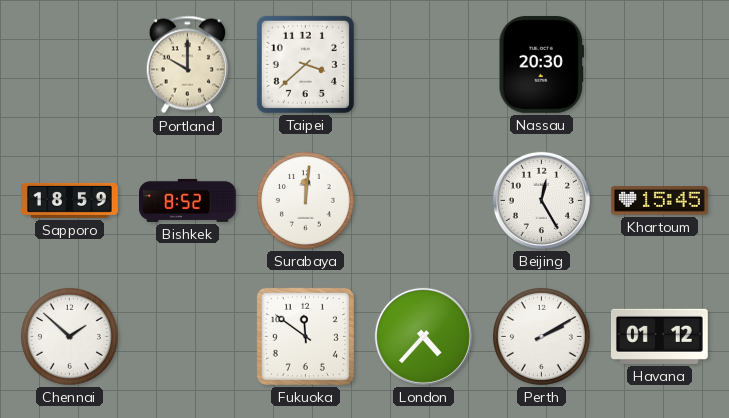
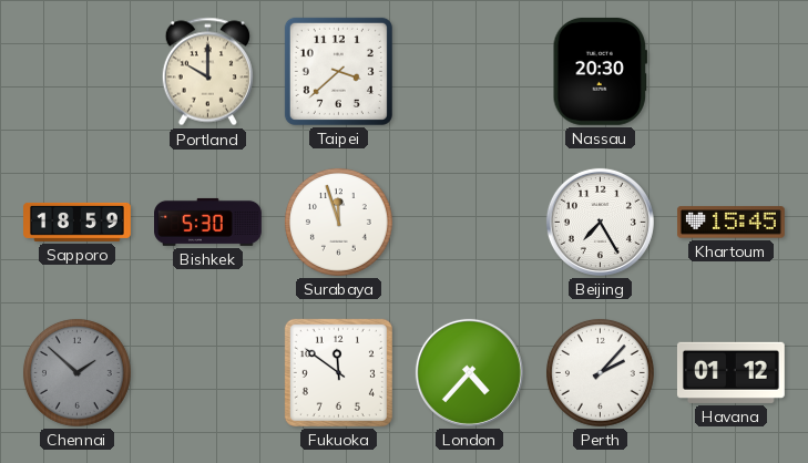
Bishkek: 8:52 -> 5:30
Surabaya: 12:01 -> 11:57
Beijing: 12:25 -> 7:25
Chennai dial: white -> grey
Perth: 2:10 -> 2:07
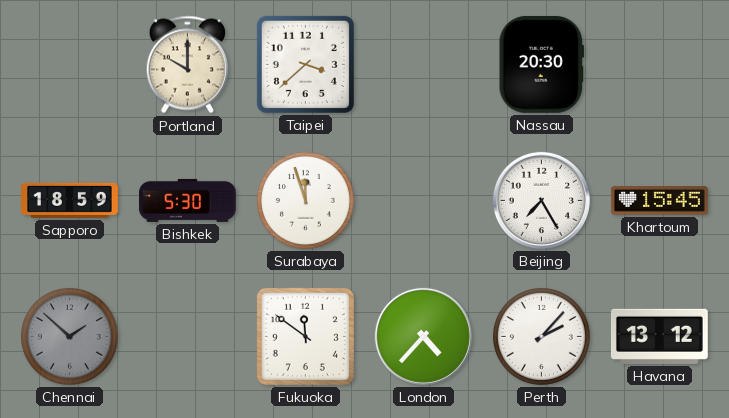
Havana: 01:12 -> 13:12
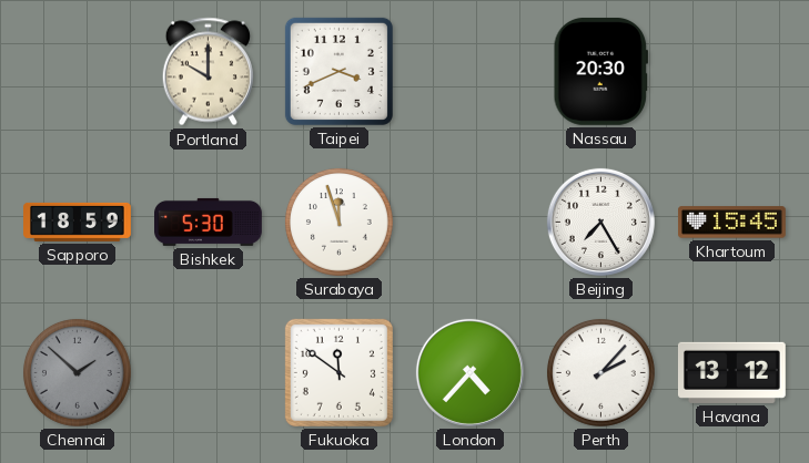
Taipei: 3:38 -> 3:41
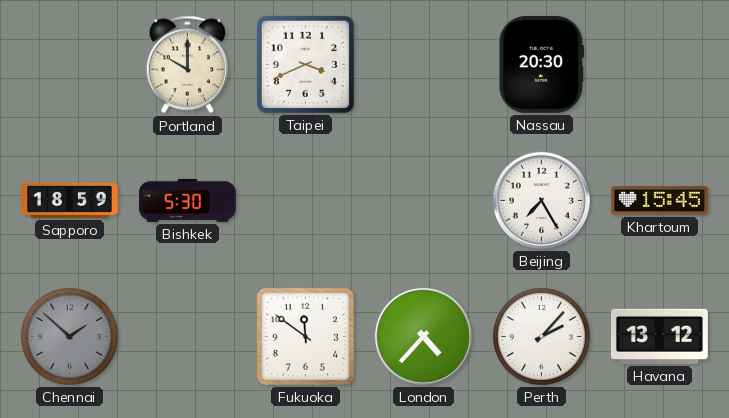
Surabaya: 11:57 -> none
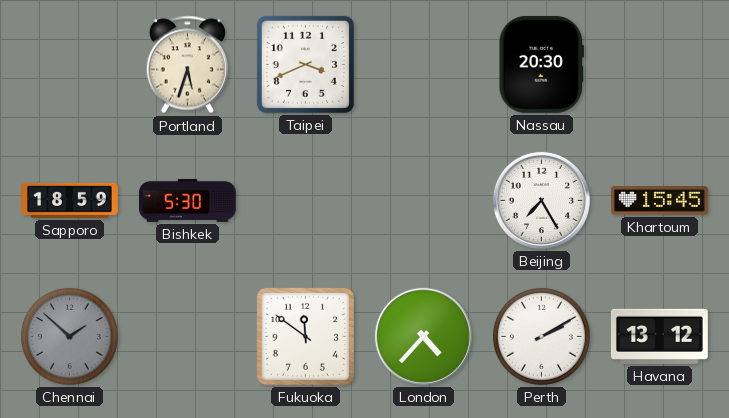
Portland: 10:00 -> 5:33
Perth: 2:07 -> 2:10
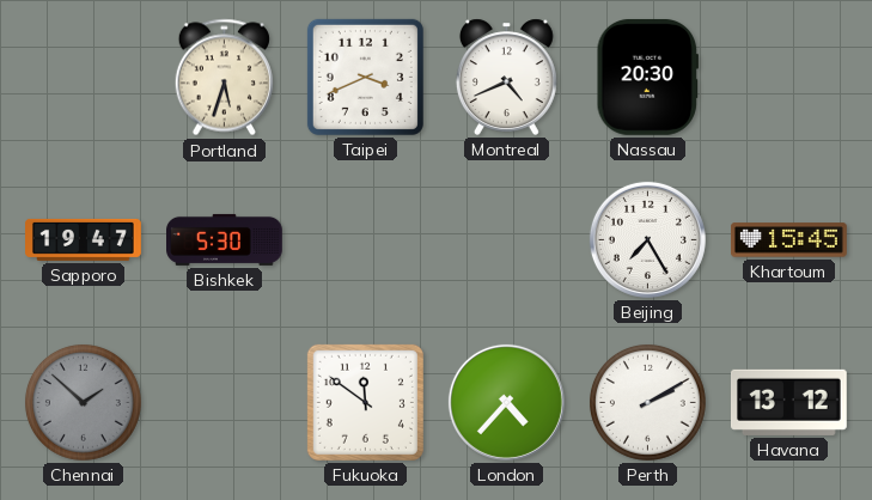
Montreal: none -> 4:41
Sapporo: 18:59 -> 19:47
